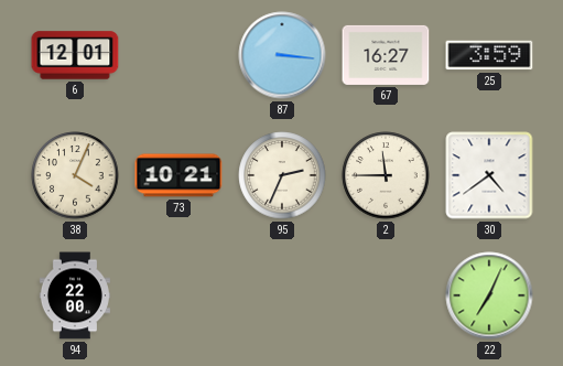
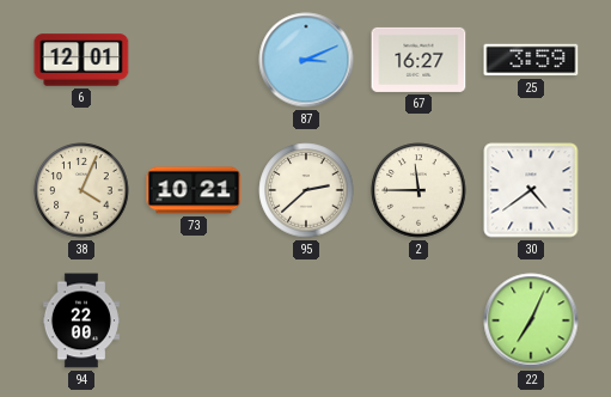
87: 3:16 -> 3:11
95: 2:34 -> 2:38
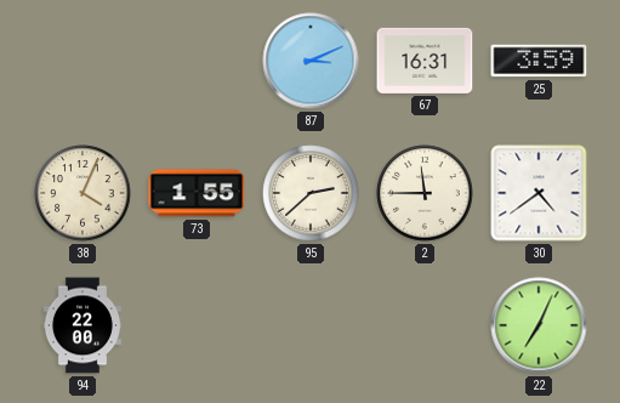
6: 12:01 -> none
67: 16:27 -> 16:31
73: 10:21 -> 1:55
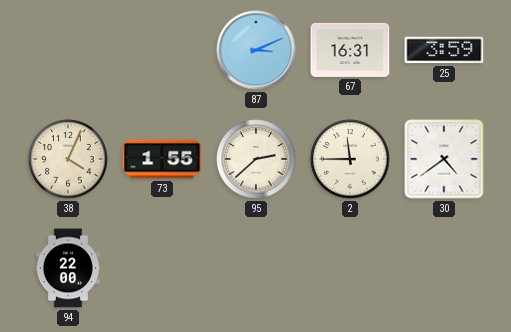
22: 7:04 -> none
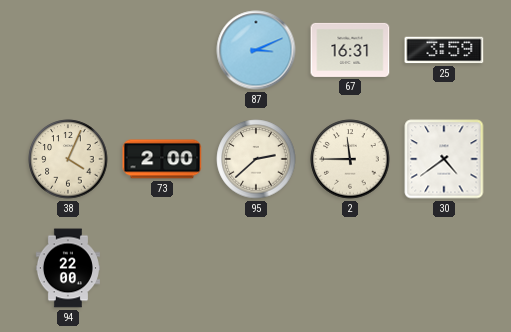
73: 1:55 -> 2:00
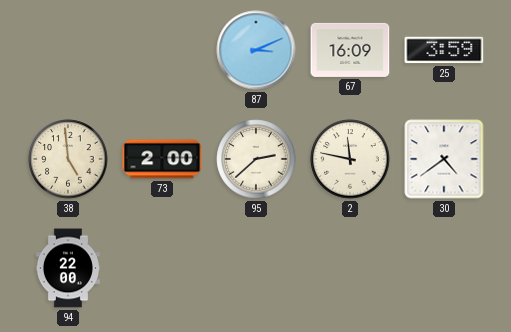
67: 16:31 -> 16:09
38: 4:04 -> 4:59
2: 11:45 -> 11:47
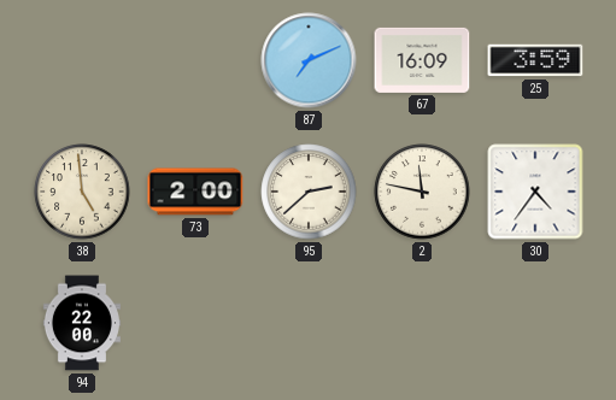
87: 3:11 -> 7:11
30: 4:39 -> 4:36
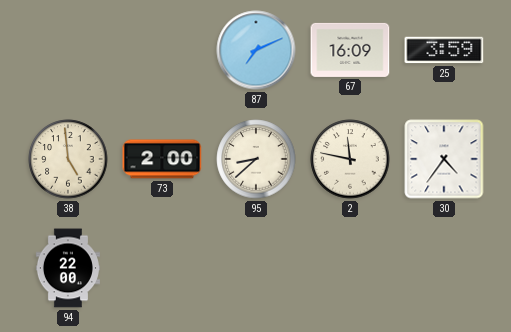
95: 2:38 -> 8:38
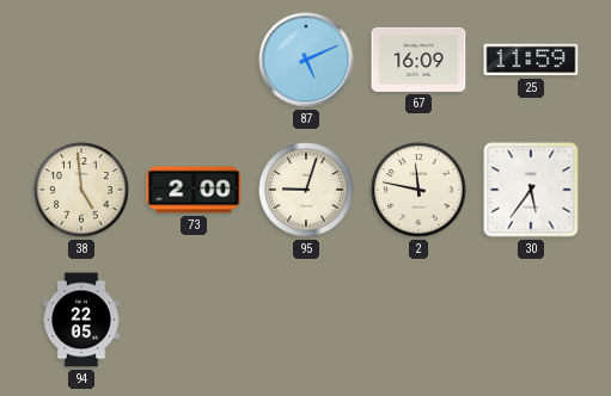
87: 7:11 -> 5:11
25: 3:59 -> 11:59
95: 8:38 -> 9:03
30: 4:36 -> 5:36
94: 22:00 -> 22:05
